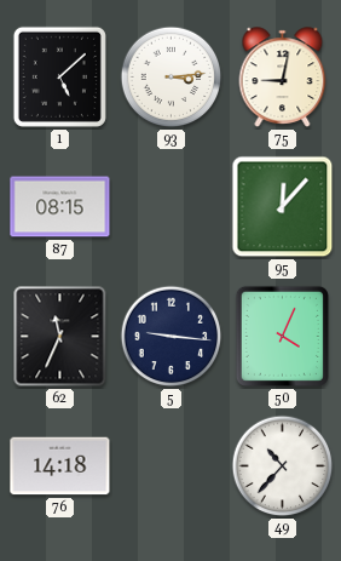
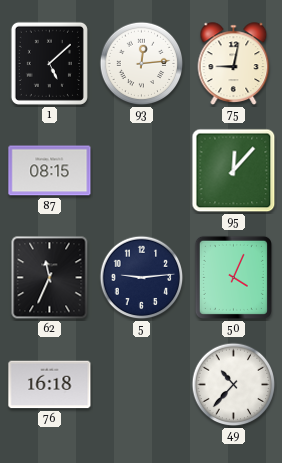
93: 3:14 -> 12:14
5: 9:16 -> 9:14
76: 14:18 -> 16:18
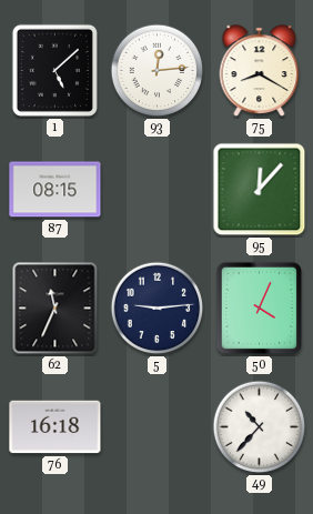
75: 9:02 -> 8:20
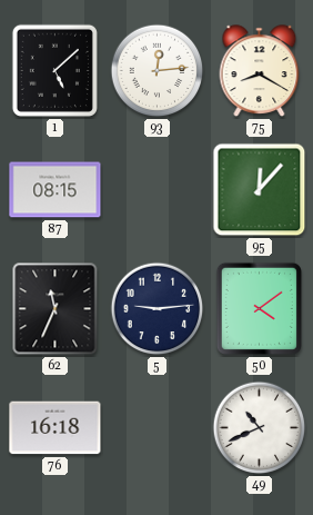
50: 4:04 -> 4:09
49: 10:37 -> 10:41
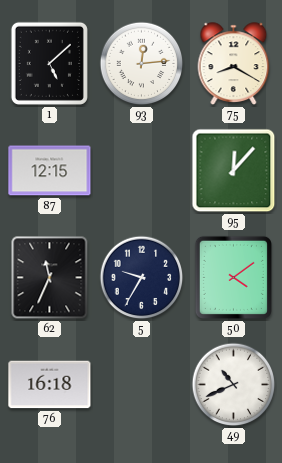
87: 08:15 -> 12:15
5: 9:14 -> 9:35
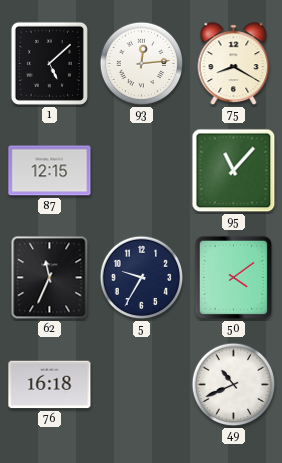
95: 12:07 -> 11:07
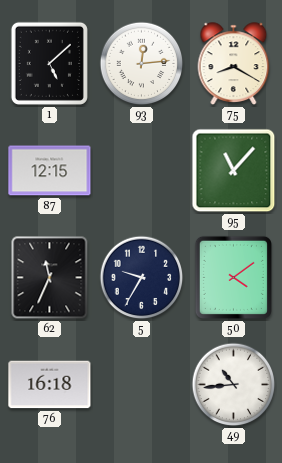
49: 10:41 -> 10:44
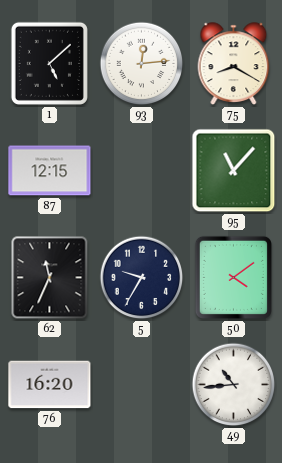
76: 16:18 -> 16:20
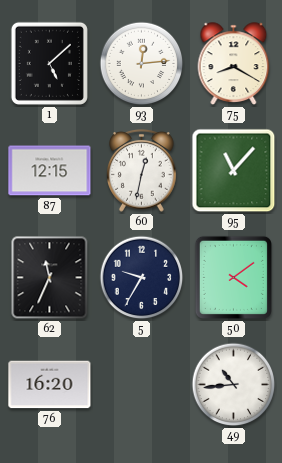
60: none -> 12:32
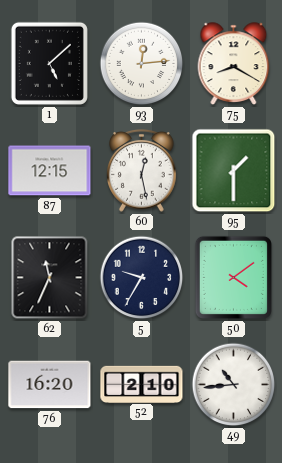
60: 12:32 -> 12:28
95: 11:07 -> 1:30
52: none -> 2:10
